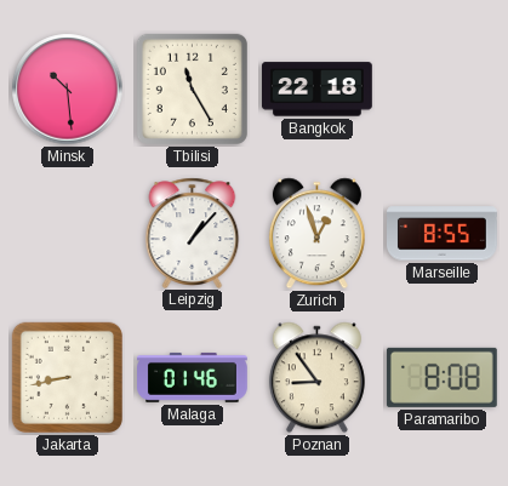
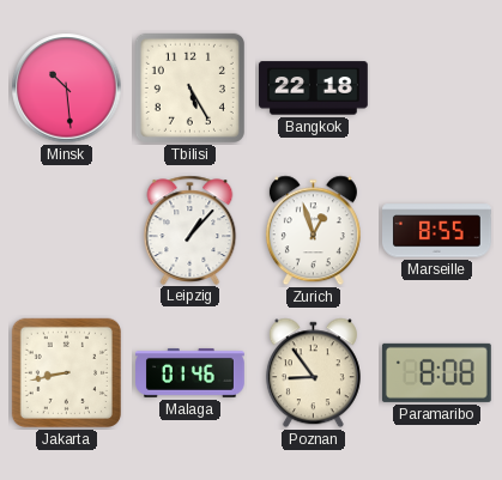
Tbilisi: 11:25 -> 5:25
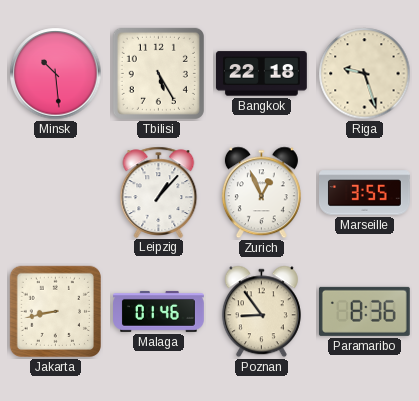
Riga: none -> 9:27
Zurich: 12:57 -> 12:56
Marseille: 8:55 -> 3:55
Paramaribo: 8:08 -> 8:36
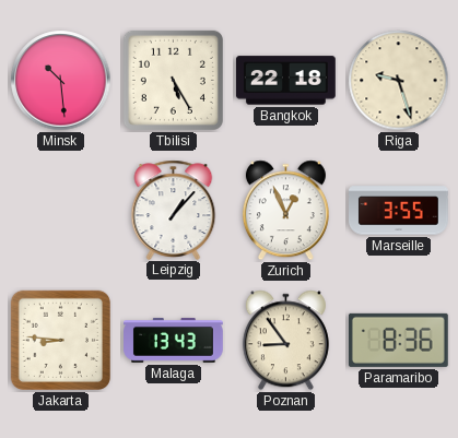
Jakarta: 8:43 -> 8:46
Malaga: 01:46 -> 13:43
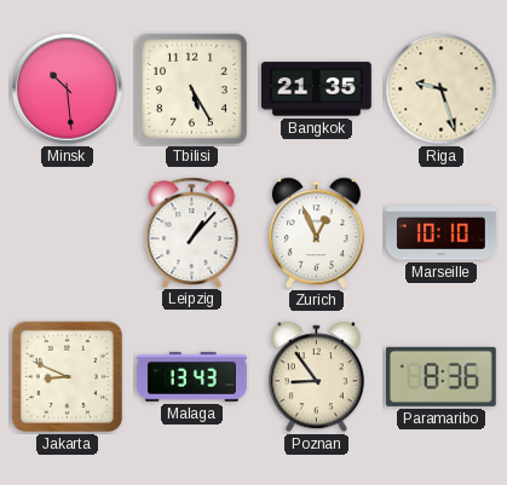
Bangkok: 22:18 -> 21:35
Marseille: 3:55 -> 10:10
Jakarta: 8:46 -> 8:49
